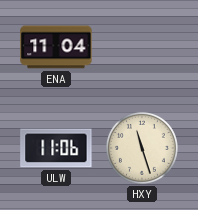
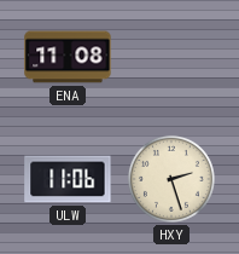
ENA: 11:04 -> 11:08
HXY: 11:27 -> 2:27
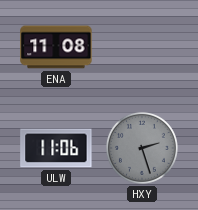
HXY dial: cream -> grey
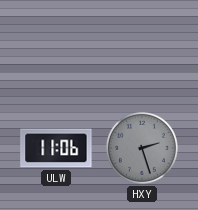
ENA: 11:08 -> none
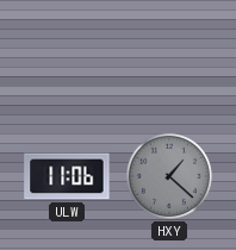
HXY: 2:27 -> 1:22
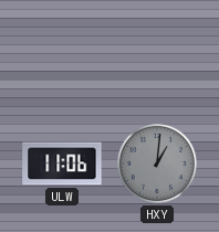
HXY: 1:22 -> 1:01
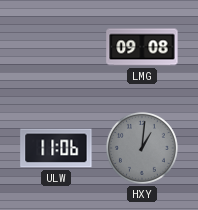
LMG: none -> 09:08
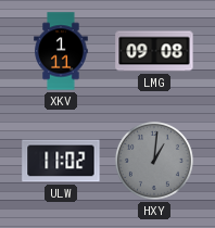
XKV: none -> 1:11
ULW: 11:06 -> 11:02
